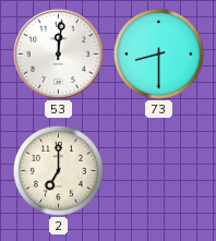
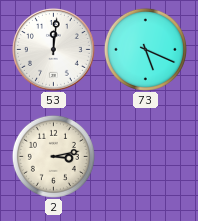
73: 8:30 -> 5:19
2: 7:00 -> 3:13
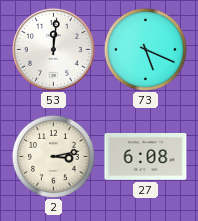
27: none -> 6:08
